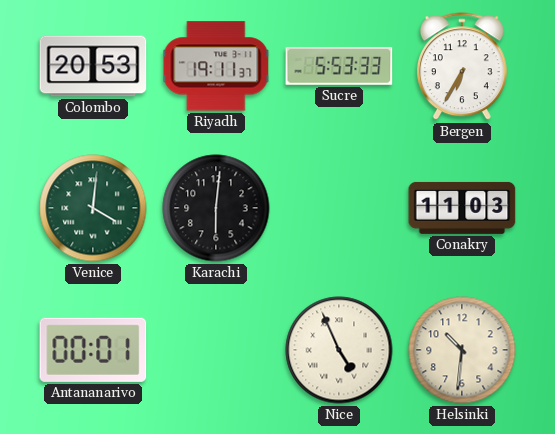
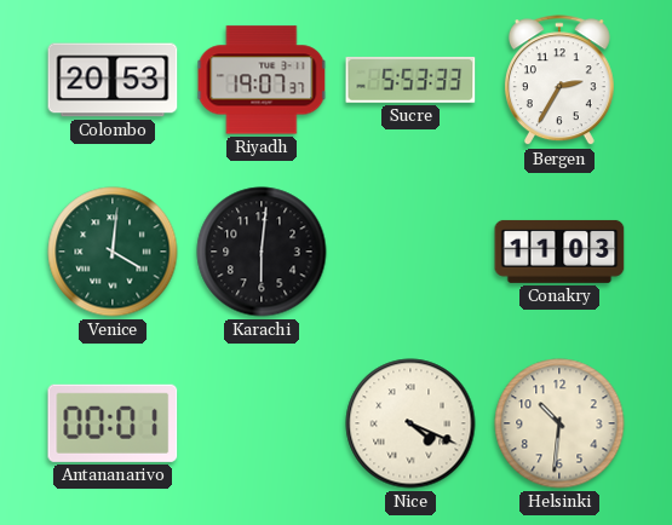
Riyadh: 19:11 -> 19:07
Bergen: 6:35 -> 2:35
Nice: 4:56 -> 4:19
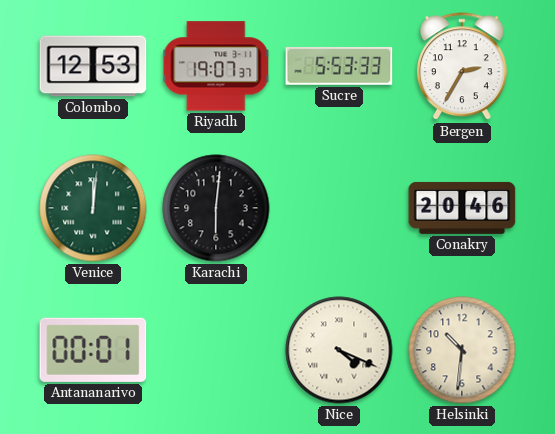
Colombo: 20:53 -> 12:53
Venice: 4:01 -> 12:01
Conakry: 11:03 -> 20:46
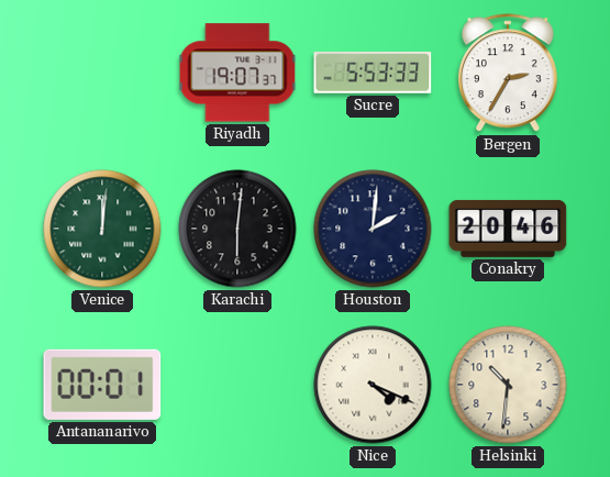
Colombo: 12:53 -> none
Houston: none -> 2:01
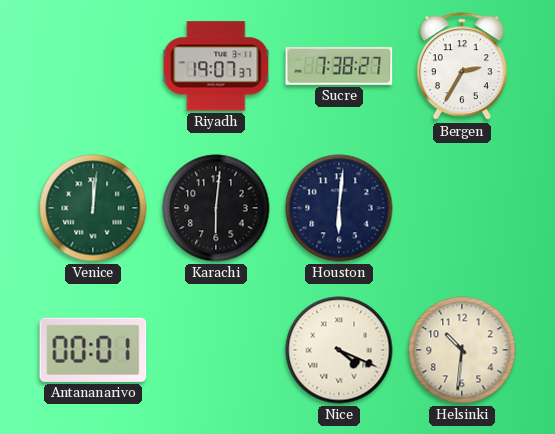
Sucre: 5:53 -> 7:38
Houston: 2:01 -> 6:01
Conakry: 20:46 -> none
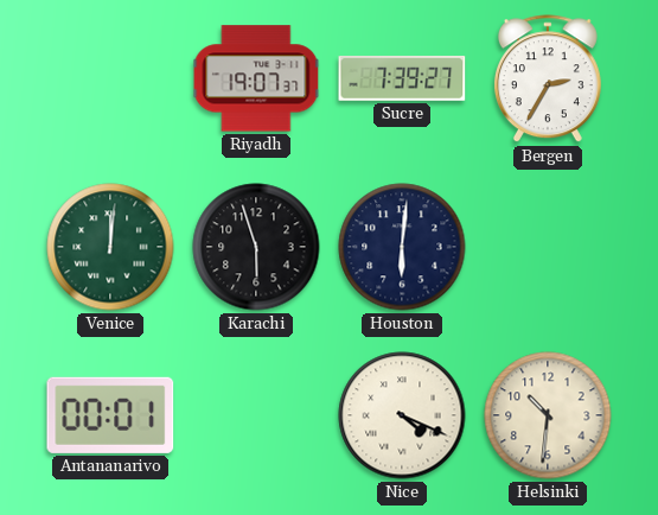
Sucre: 7:38 -> 7:39
Karachi: 6:01 -> 5:57
